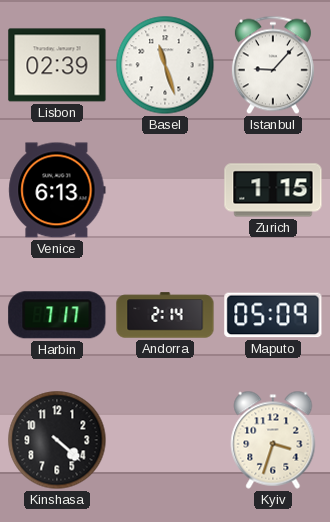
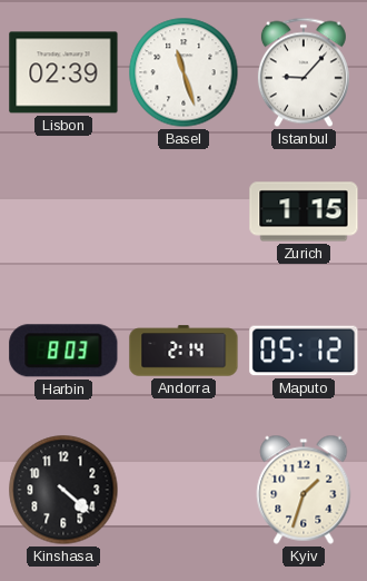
Venice: 6:13 -> none
Harbin: 7:17 -> 8:03
Maputo: 05:09 -> 05:12
Kyiv: 3:33 -> 1:33
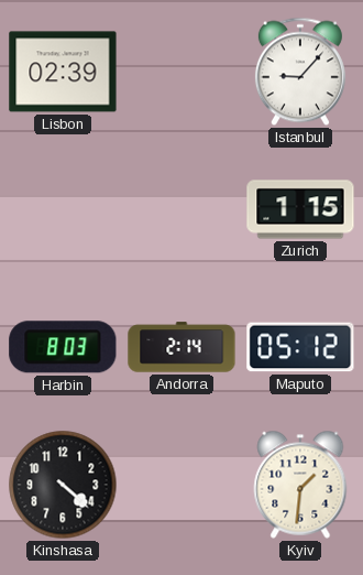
Basel: 11:27 -> none
Kyiv: 1:33 -> 1:31
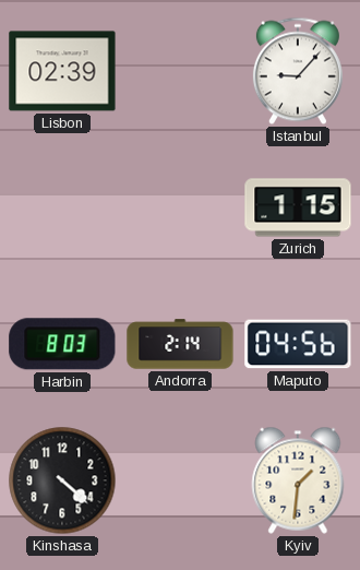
Maputo: 05:12 -> 04:56
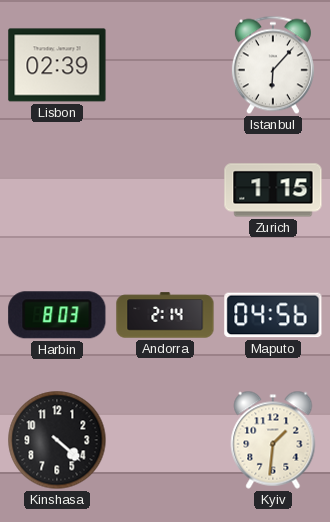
Istanbul: 9:07 -> 6:07
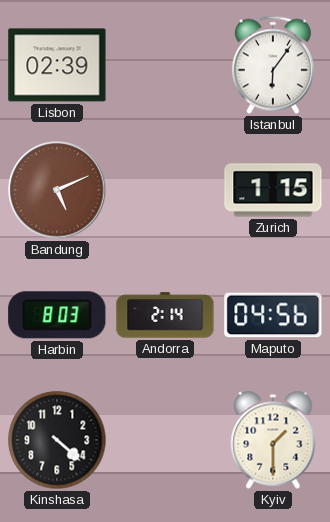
Istanbul: 6:07 -> 6:06
Bandung: none -> 5:11
Kyiv: 1:31 -> 1:30
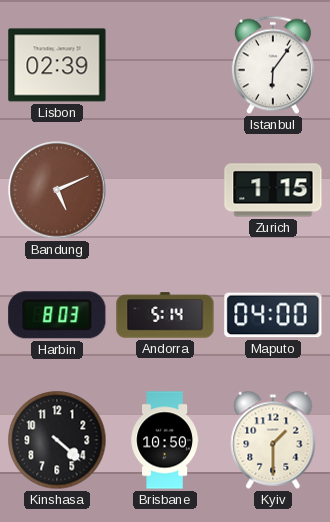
Andorra: 2:14 -> 5:14
Maputo: 04:56 -> 04:00
Brisbane: none -> 10:50
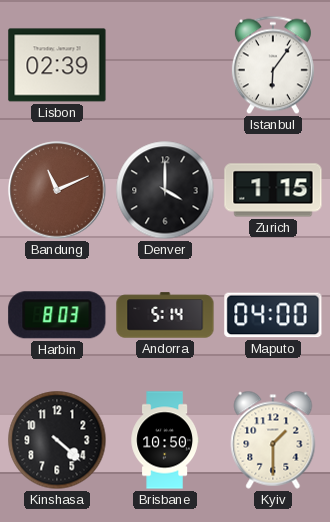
Bandung: 5:11 -> 11:11
Denver: none -> 4:00
